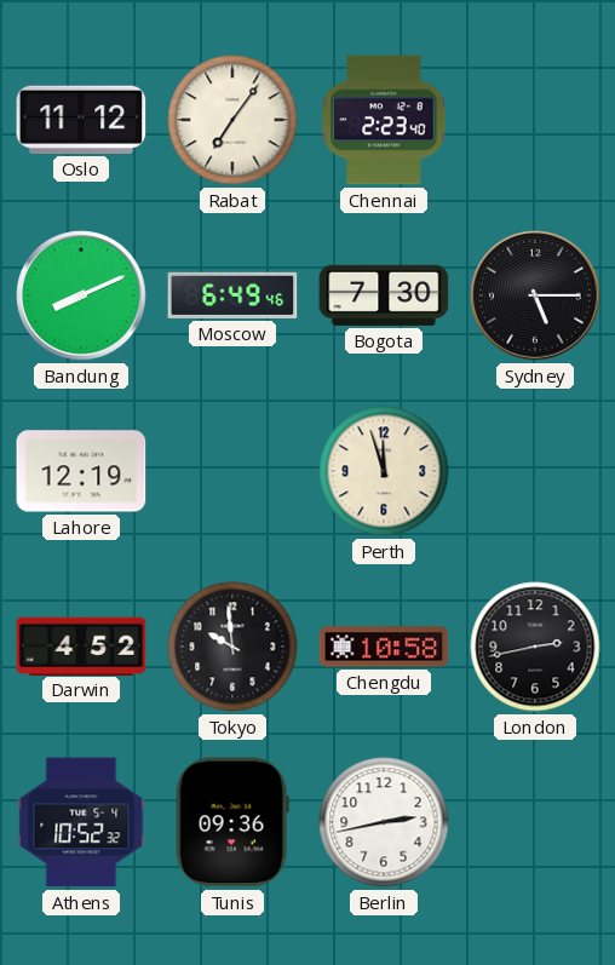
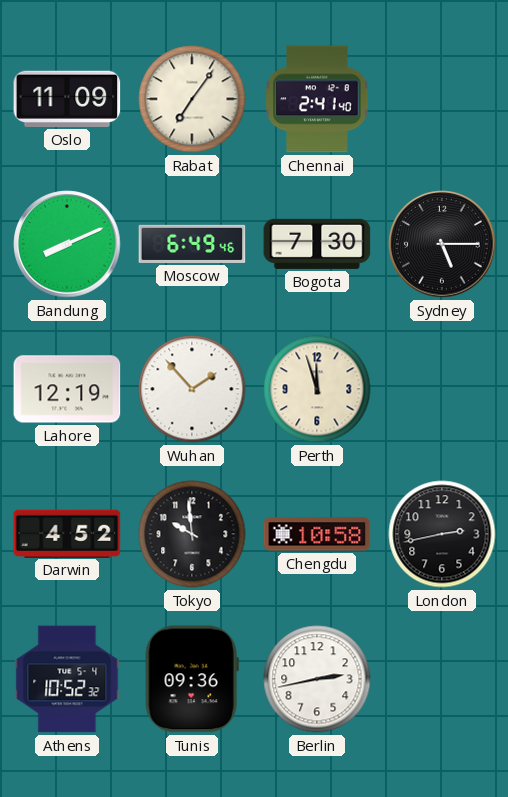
Oslo: 11:12 -> 11:09
Chennai: 2:23 -> 2:41
Wuhan: none -> 1:53
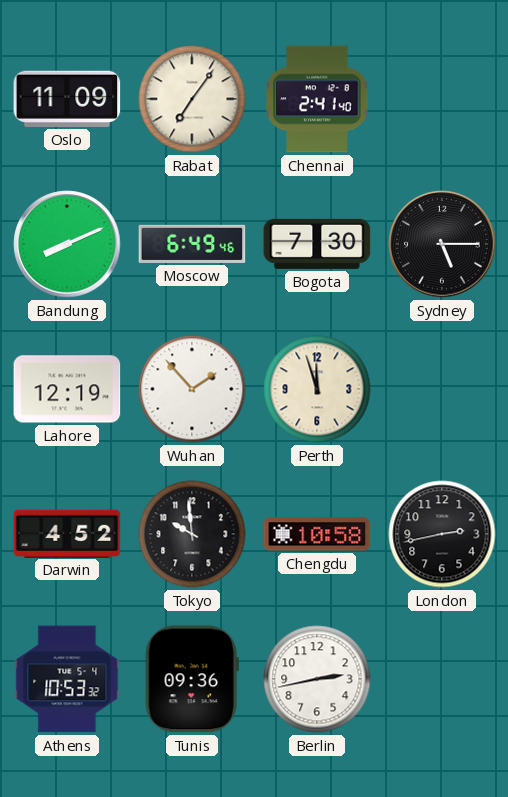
Athens: 10:52 -> 10:53
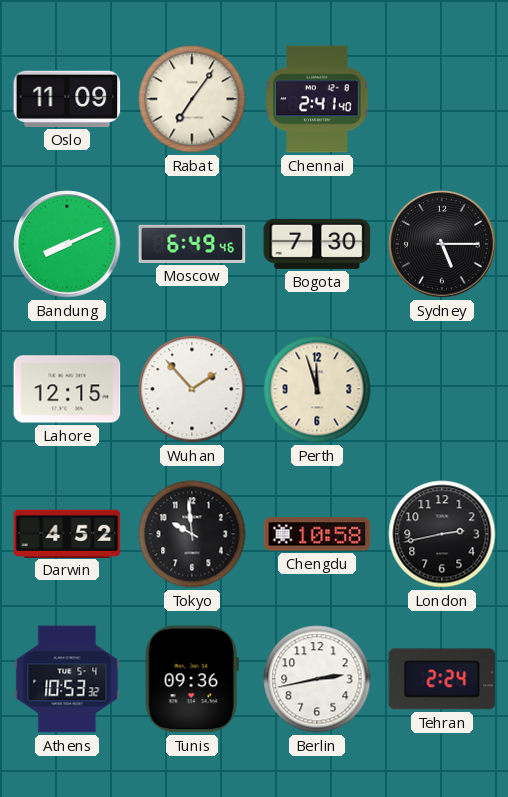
Lahore: 12:19 -> 12:15
Tehran: none -> 2:24
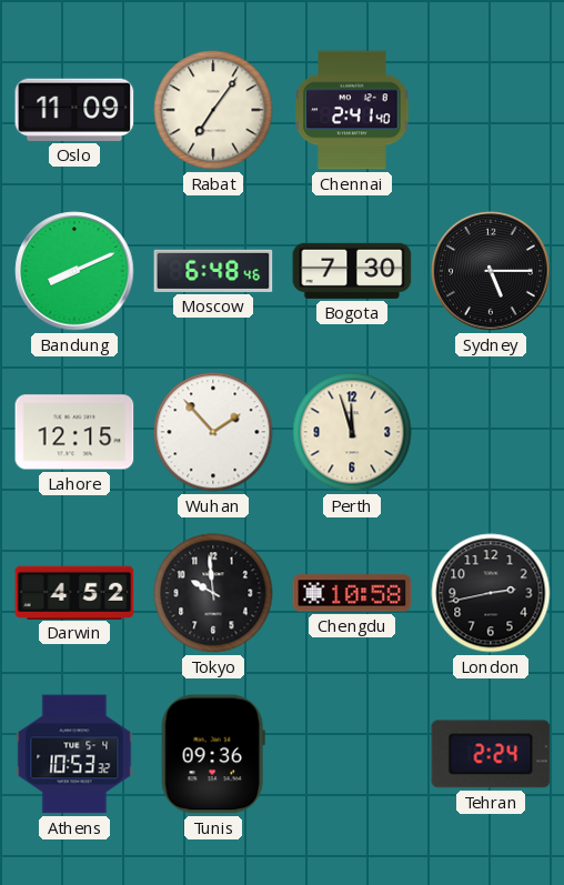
Moscow: 6:49 -> 6:48
Berlin: 2:43 -> none
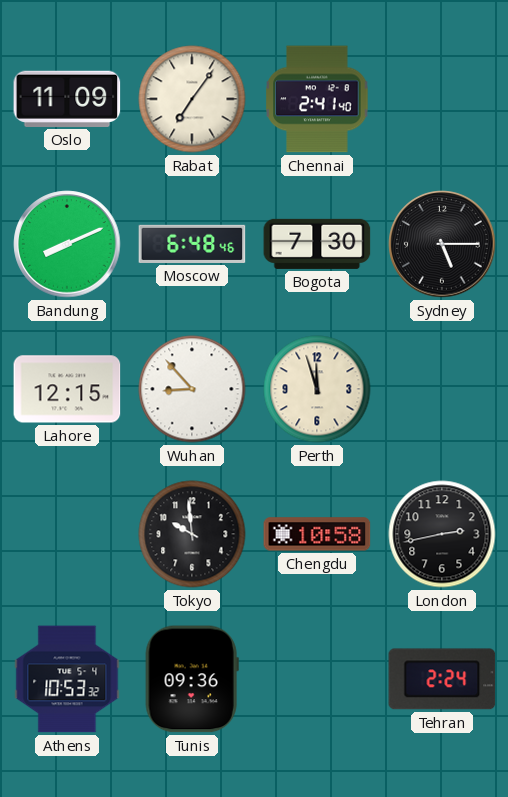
Wuhan: 1:53 -> 8:53
Darwin: 4:52 -> none
